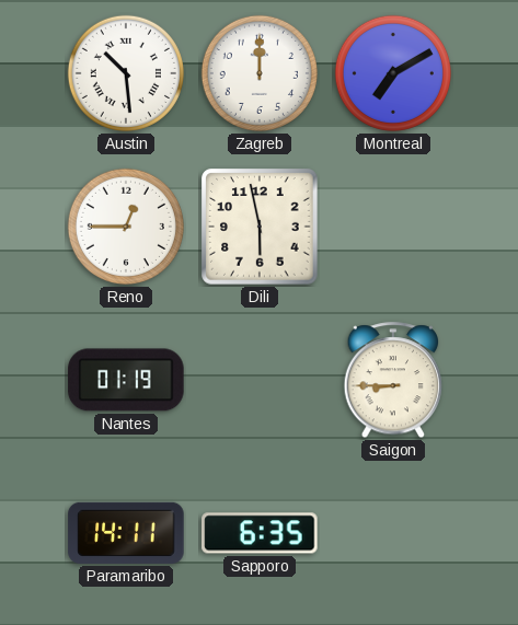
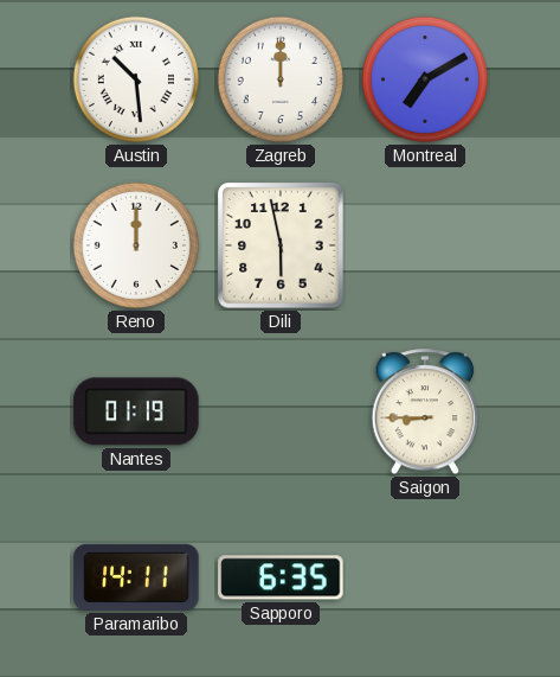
Reno: 12:45 -> 12:00
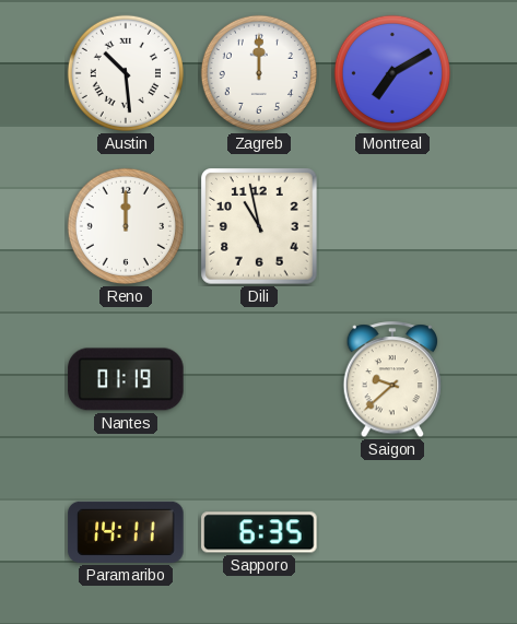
Dili: 5:58 -> 10:58
Saigon: 8:45 -> 9:38
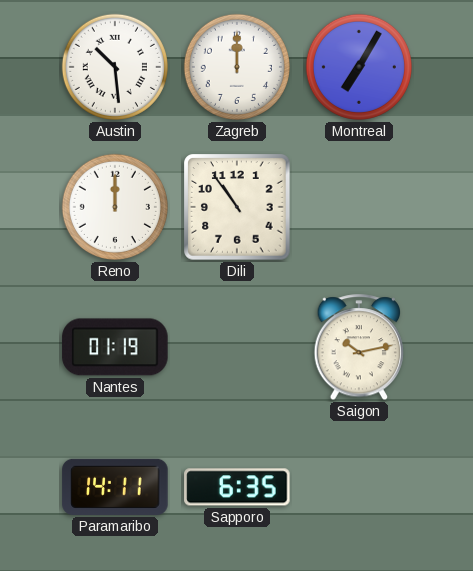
Montreal: 7:10 -> 7:05
Dili: 10:58 -> 10:54
Saigon: 9:38 -> 10:13
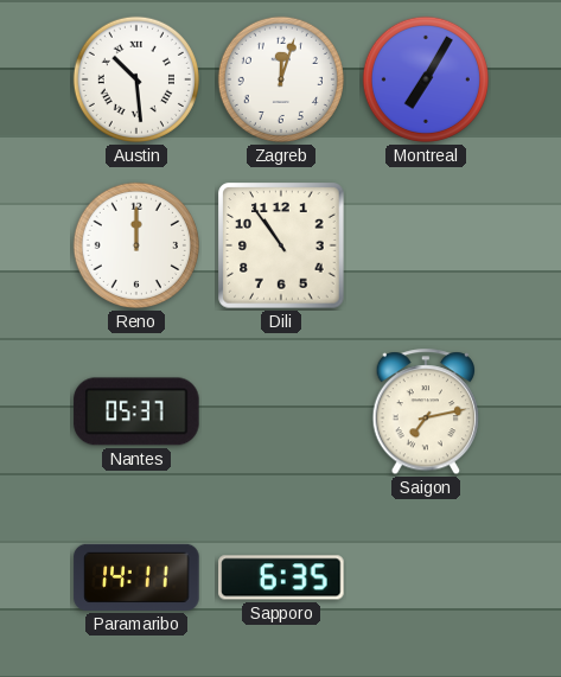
Zagreb: 12:00 -> 12:03
Nantes: 01:19 -> 05:37
Saigon: 10:13 -> 7:13
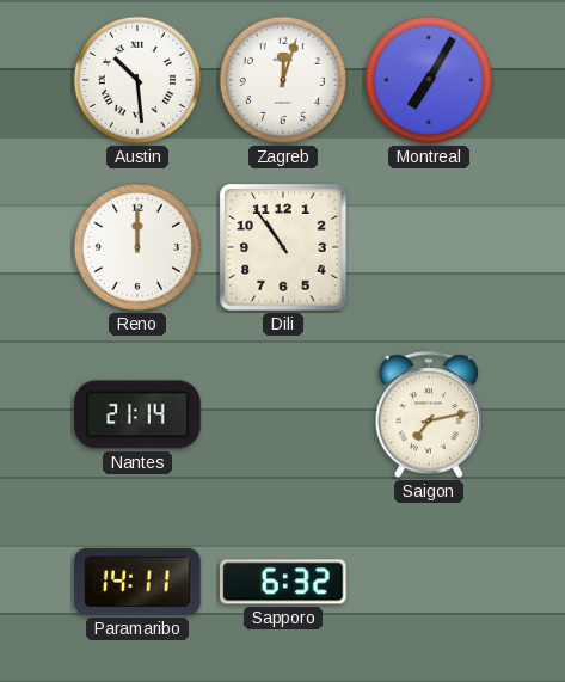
Nantes: 05:37 -> 21:14
Sapporo: 6:35 -> 6:32
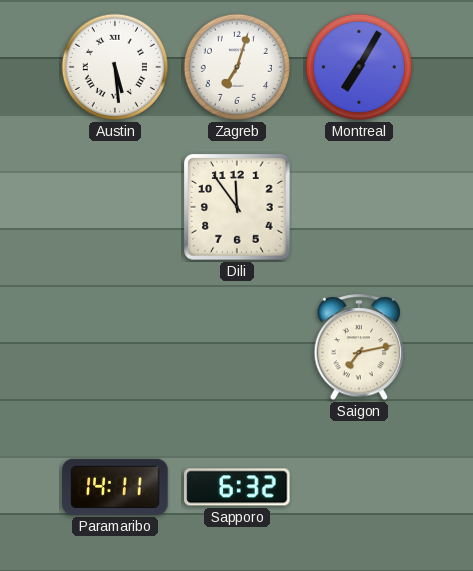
Austin: 10:29 -> 5:29
Zagreb: 12:03 -> 7:03
Reno: 12:00 -> none
Dili: 10:54 -> 11:54
Nantes: 21:14 -> none
